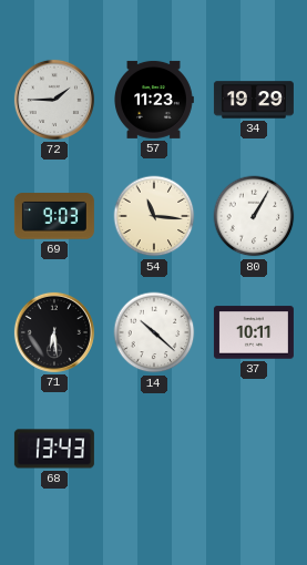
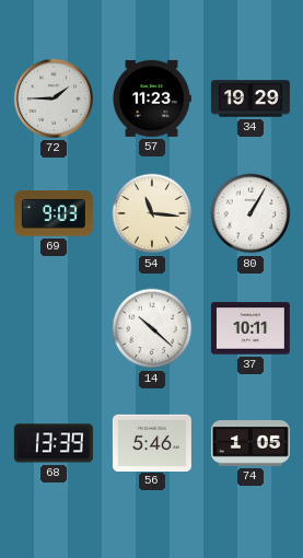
71: 6:29 -> none
68: 13:43 -> 13:39
56: none -> 5:46
74: none -> 1:05
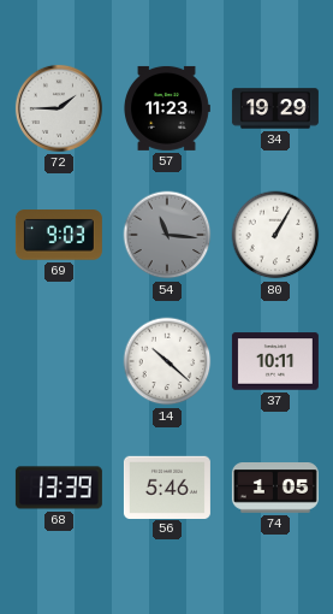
54 dial: cream -> grey
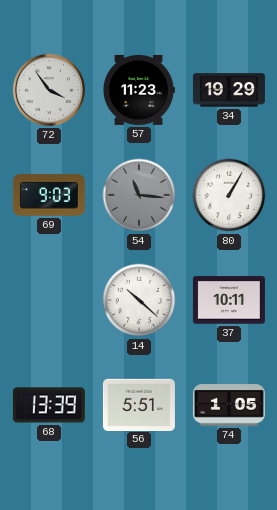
72: 1:45 -> 3:54
56: 5:46 -> 5:51
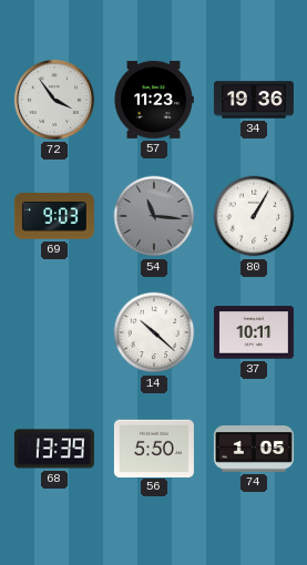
34: 19:29 -> 19:36
56: 5:51 -> 5:50
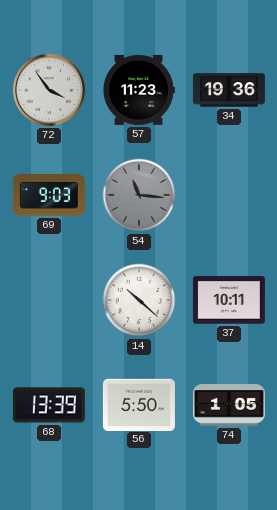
80: 1:05 -> none
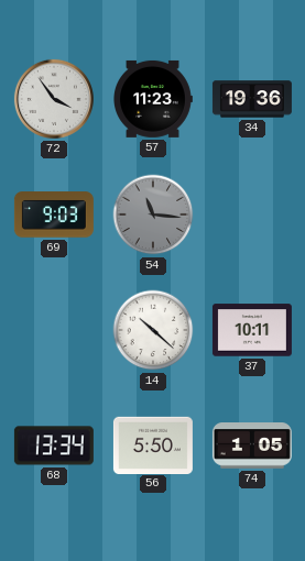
68: 13:39 -> 13:34
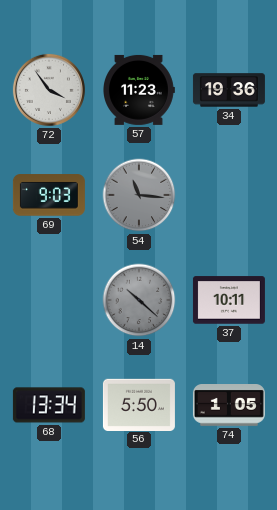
14 dial: white -> grey
